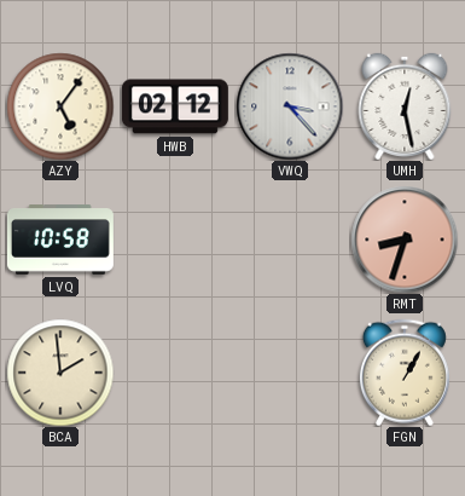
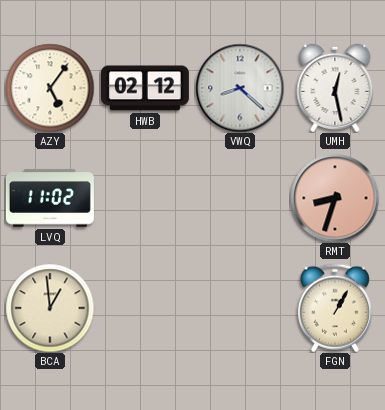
VWQ: 3:23 -> 8:22
LVQ: 10:58 -> 11:02
BCA: 1:59 -> 12:59
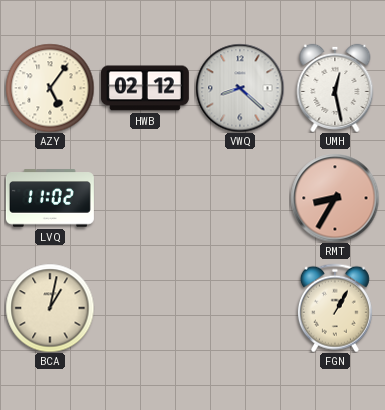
RMT: 8:33 -> 8:35
BCA: 12:59 -> 1:02
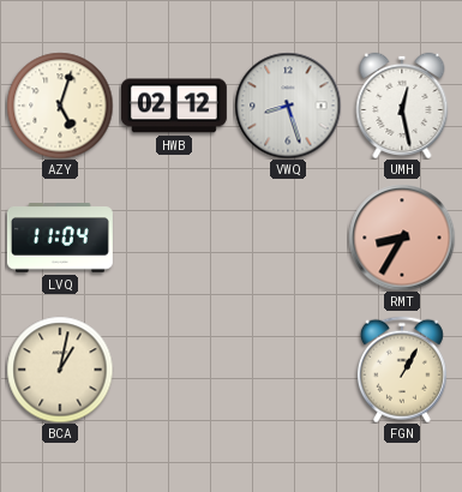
AZY: 5:06 -> 5:03
VWQ: 8:22 -> 8:27
LVQ: 11:02 -> 11:04
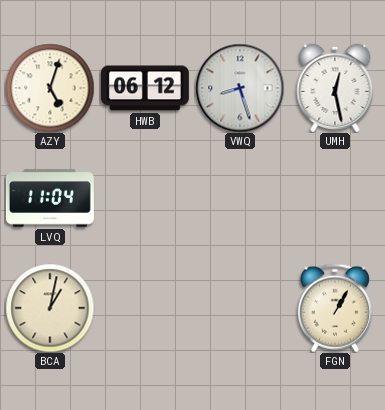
HWB: 02:12 -> 06:12
RMT: 8:35 -> none
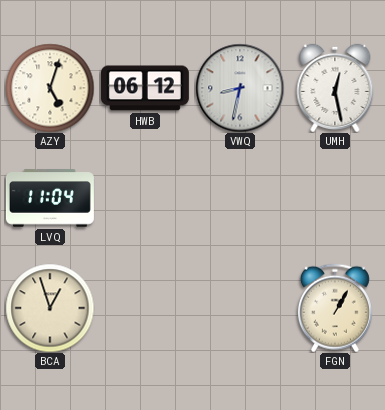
VWQ: 8:27 -> 8:32
BCA: 1:02 -> 12:57
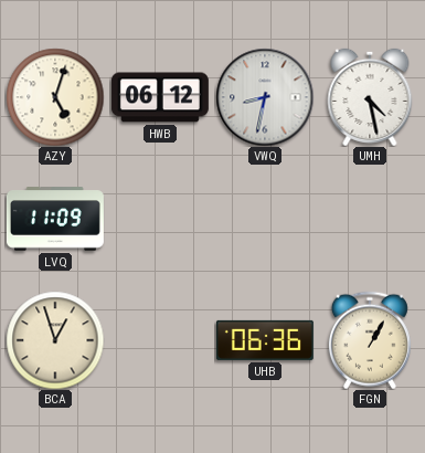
UMH: 12:28 -> 4:28
LVQ: 11:04 -> 11:09
UHB: none -> 06:36
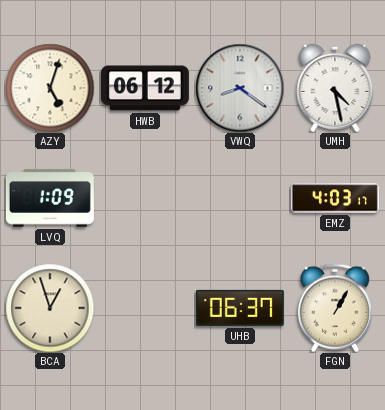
VWQ: 8:32 -> 8:21
LVQ: 11:09 -> 1:09
EMZ: none -> 4:03
UHB: 06:36 -> 06:37
